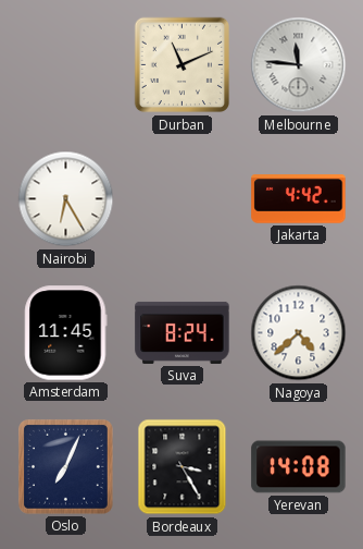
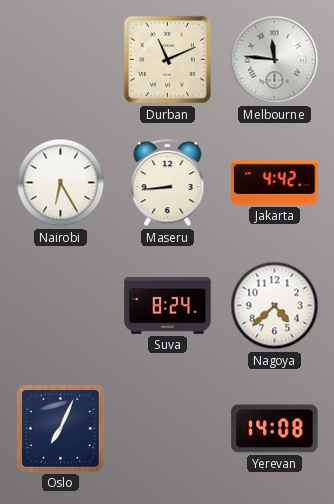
Maseru: none -> 8:44
Amsterdam: 11:45 -> none
Bordeaux: 3:25 -> none
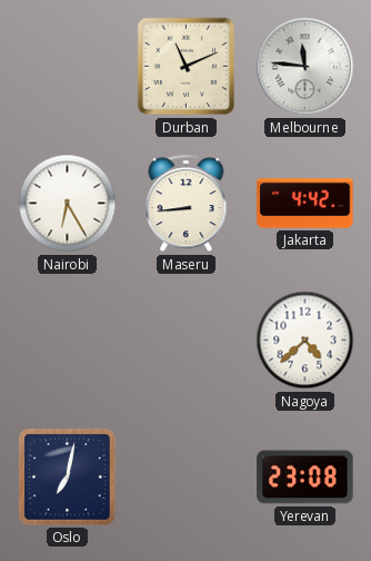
Suva: 8:24 -> none
Oslo: 7:04 -> 7:02
Yerevan: 14:08 -> 23:08
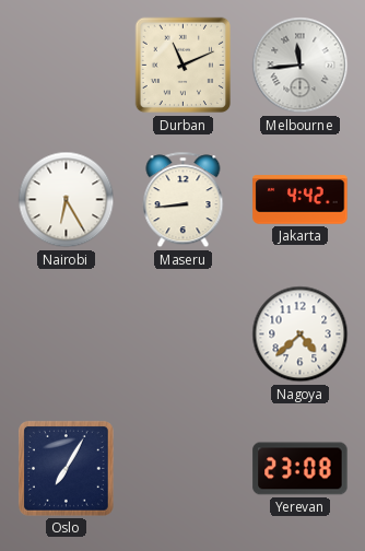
Melbourne: 11:46 -> 11:44
Oslo: 7:02 -> 7:05
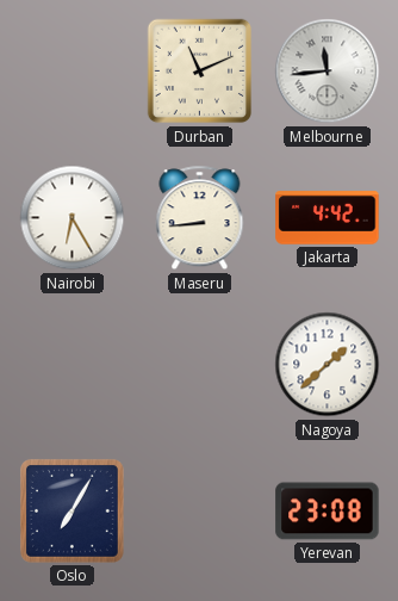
Nagoya: 4:38 -> 1:38
